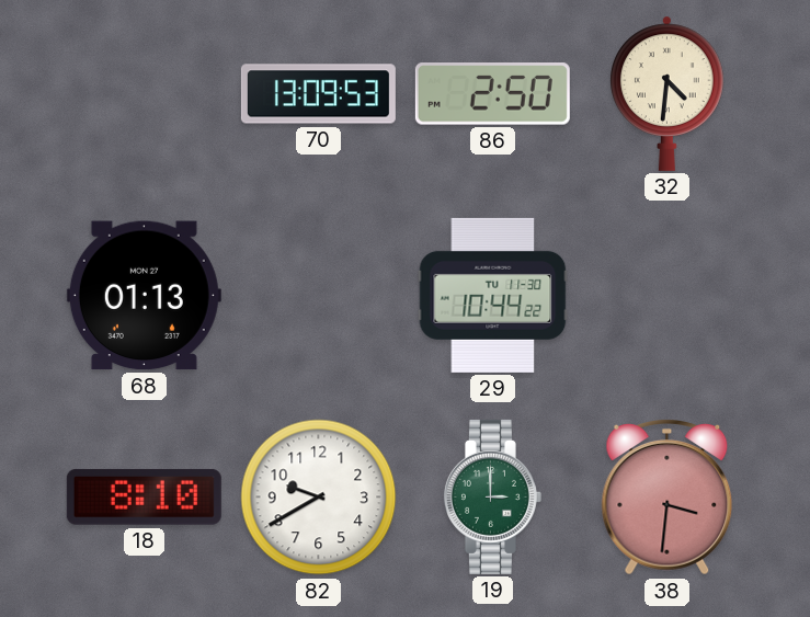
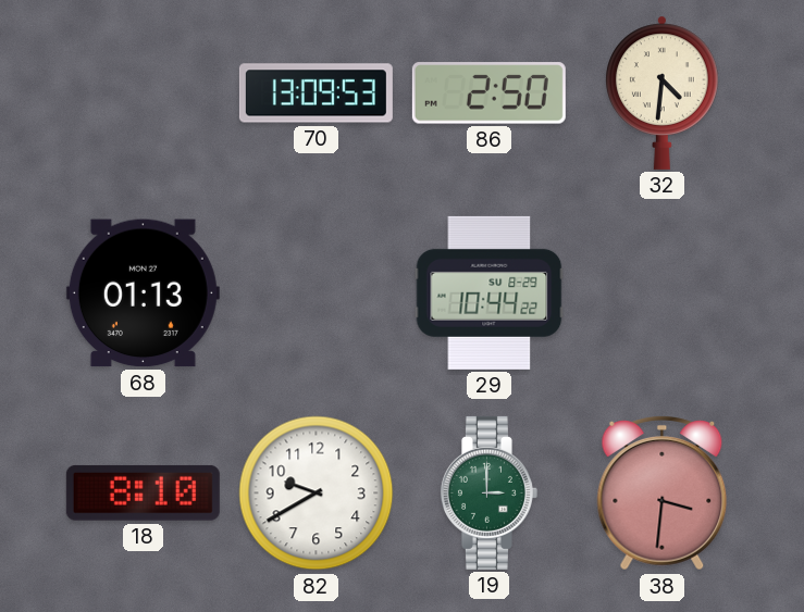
29 date: TU 11-30 -> SU 8-29
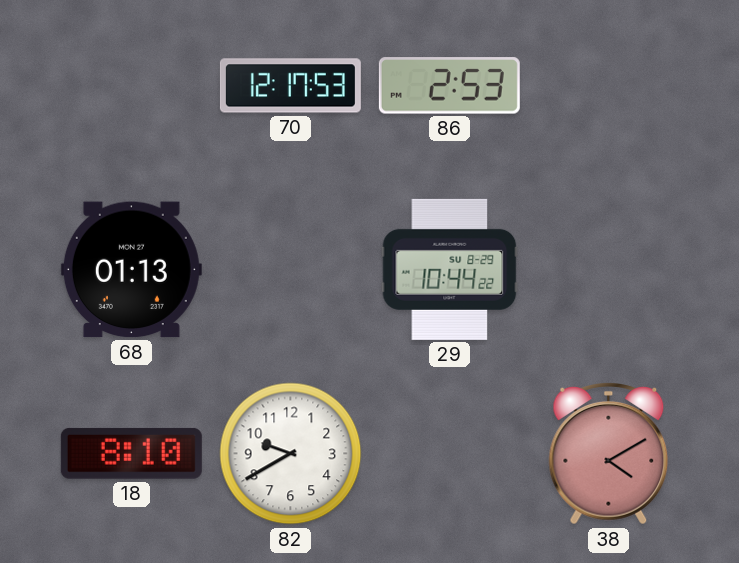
70: 13:09 -> 12:17
86: 2:50 -> 2:53
32: 4:31 -> none
19: 3:00 -> none
38: 3:31 -> 4:10
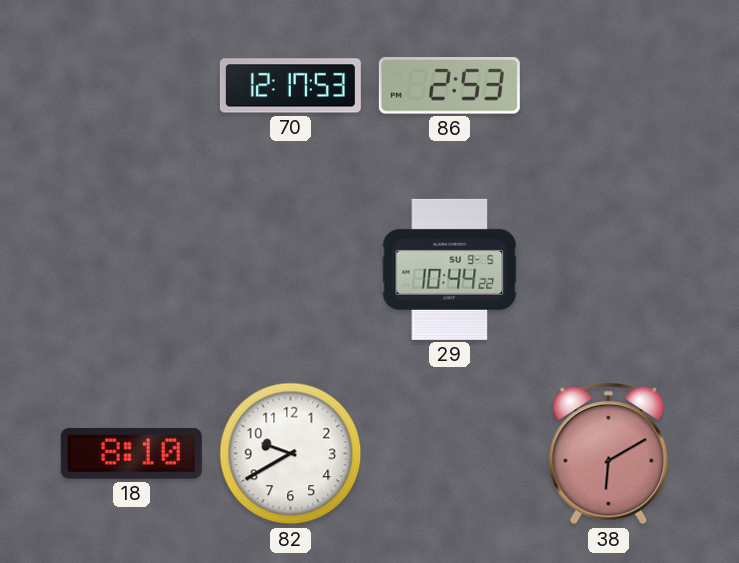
68: 01:13 -> none
29 date: SU 8-29 -> SU 9-5
38: 4:10 -> 6:10
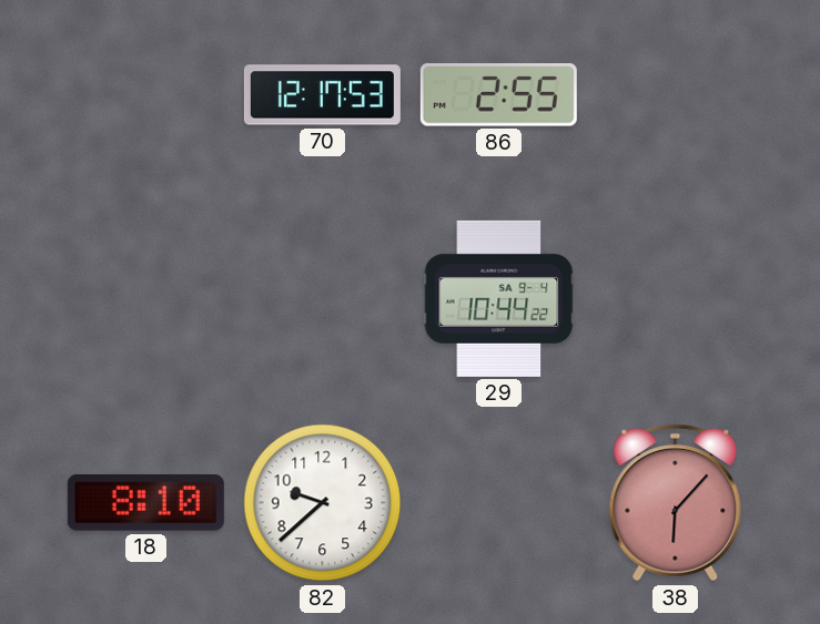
86: 2:53 -> 2:55
29 date: SU 9-5 -> SA 9-4
82: 9:40 -> 9:38
38: 6:10 -> 6:07
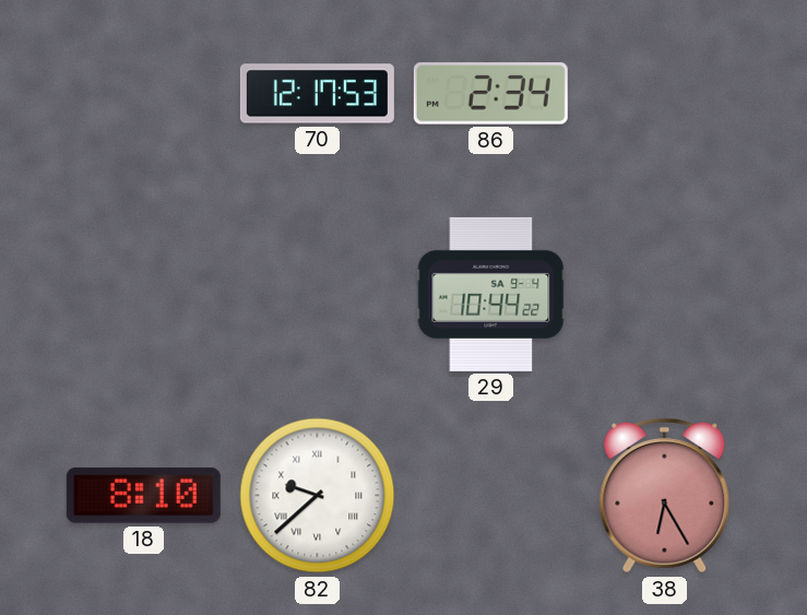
86: 2:55 -> 2:34
82 numerals: Arabic -> Roman
38: 6:07 -> 6:25
